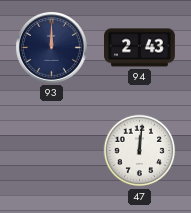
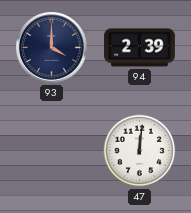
93: 12:00 -> 4:00
94: 2:43 -> 2:39
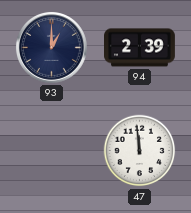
93: 4:00 -> 1:00
47: 12:01 -> 11:59
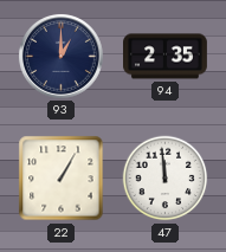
94: 2:39 -> 2:35
22: none -> 1:05
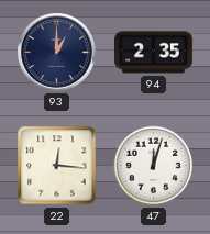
22: 1:05 -> 12:16
47: 11:59 -> 12:03
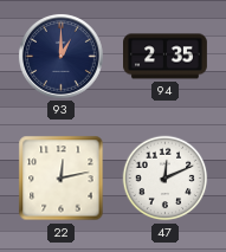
22: 12:16 -> 12:13
47: 12:03 -> 12:11
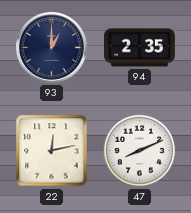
47: 12:11 -> 8:11
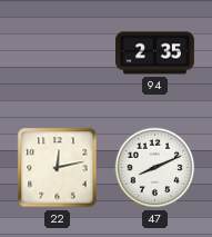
93: 1:00 -> none
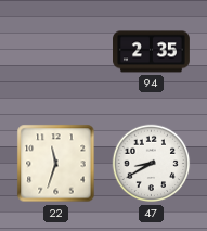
22: 12:13 -> 11:33
47: 8:11 -> 8:40
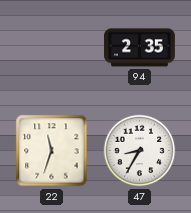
47: 8:40 -> 8:35
